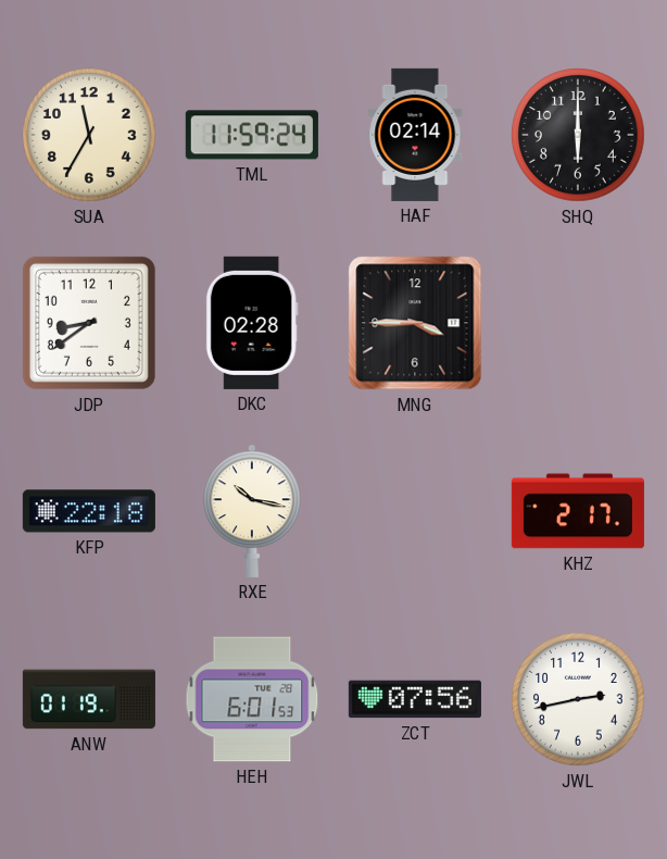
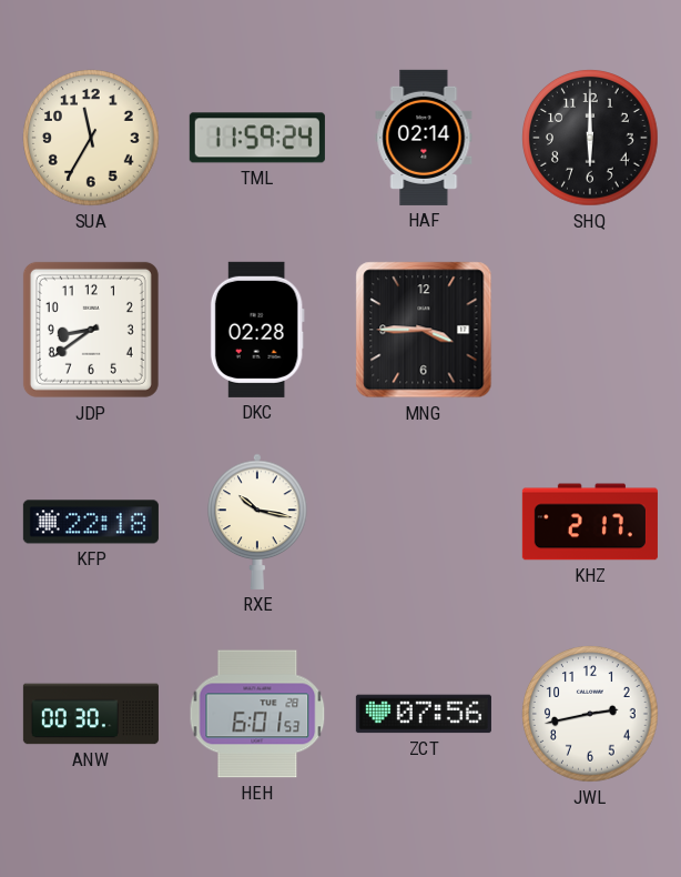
ANW: 01:19 -> 00:30
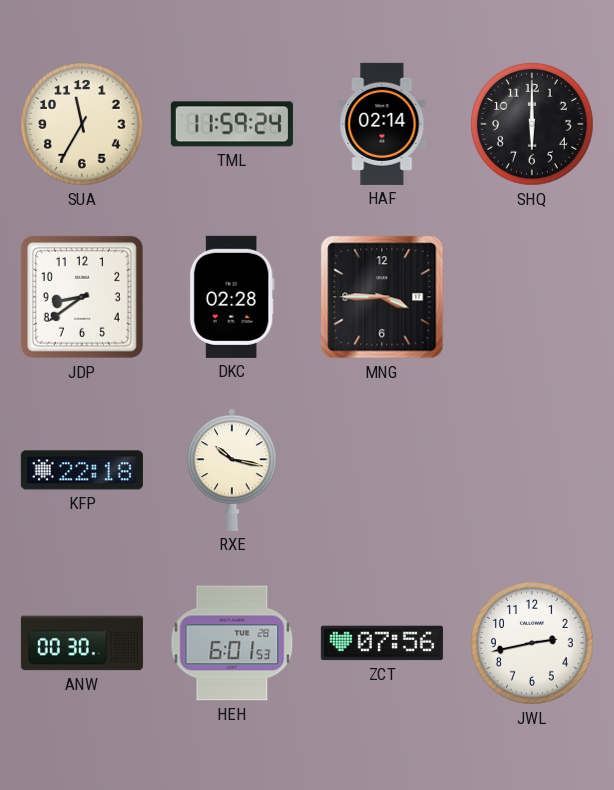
KHZ: 2:17 -> none
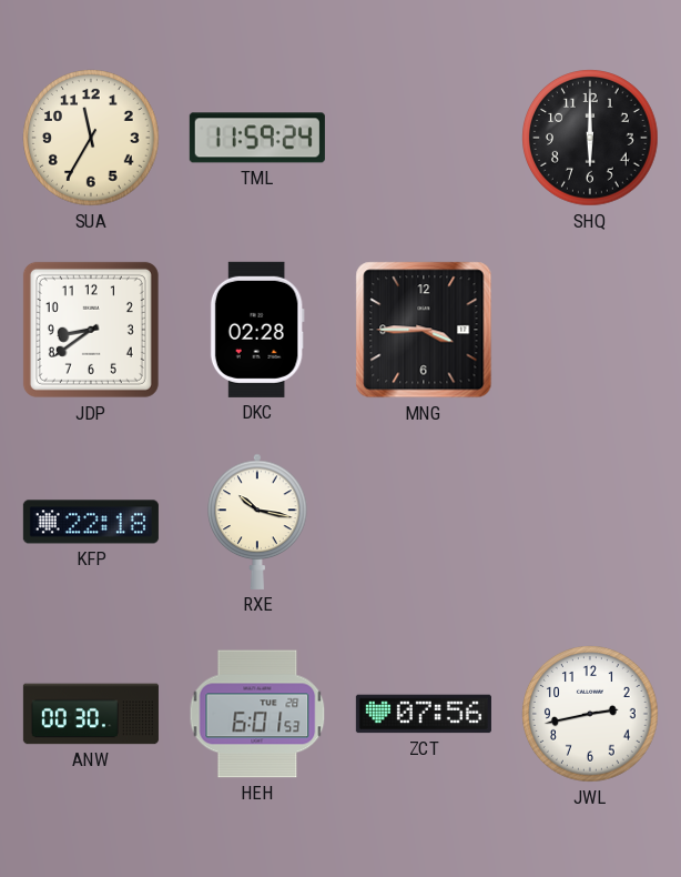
HAF: 02:14 -> none
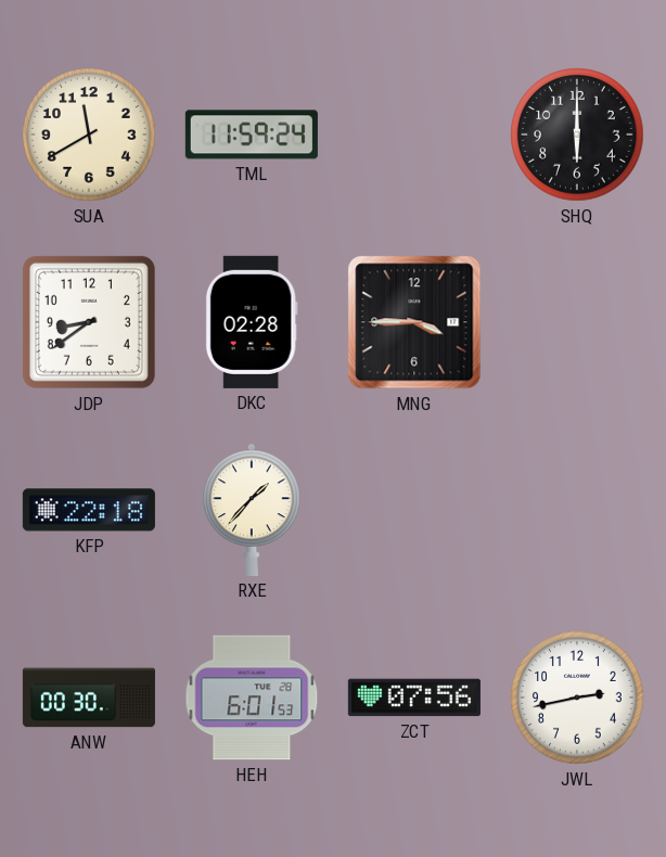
SUA: 11:35 -> 11:40
RXE: 10:17 -> 1:37
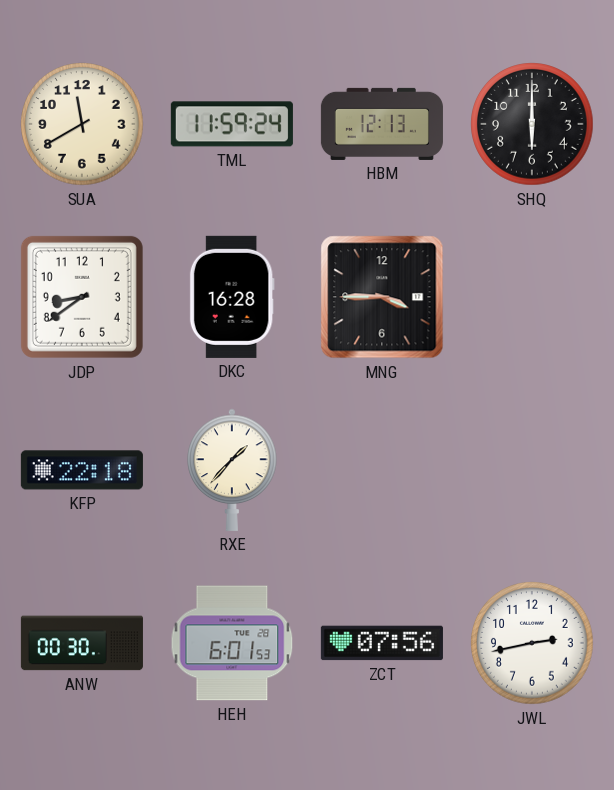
HBM: none -> 12:13
DKC: 02:28 -> 16:28
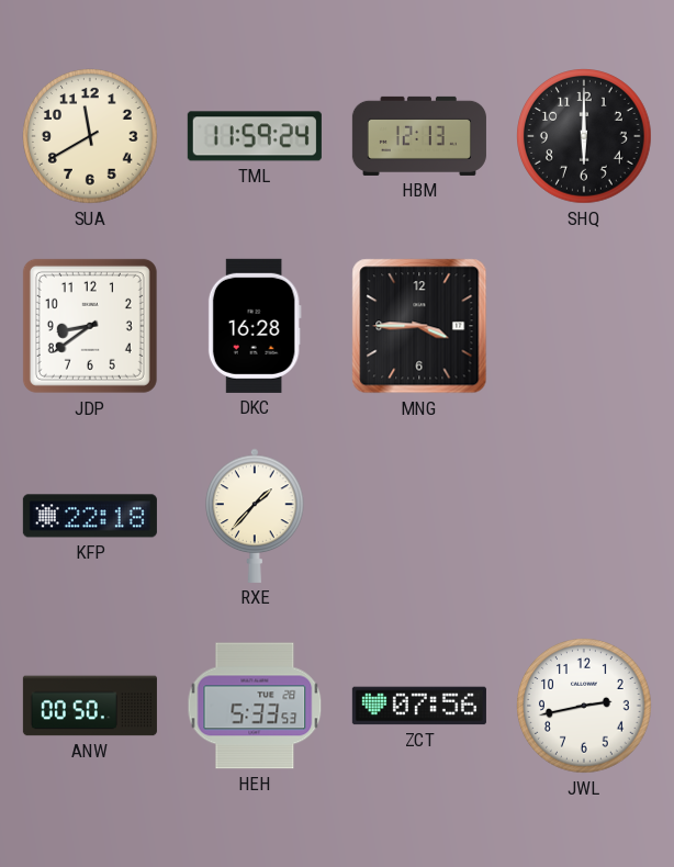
ANW: 00:30 -> 00:50
HEH: 6:01 -> 5:33
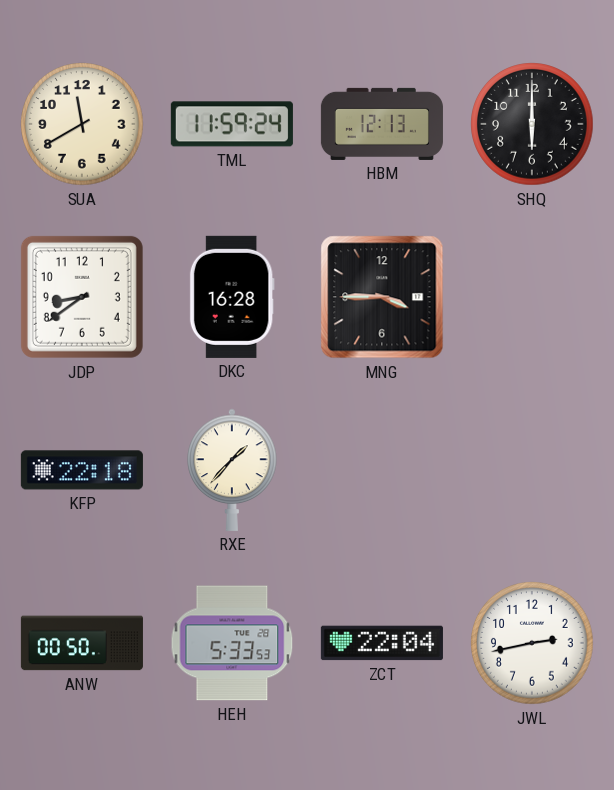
ZCT: 07:56 -> 22:04
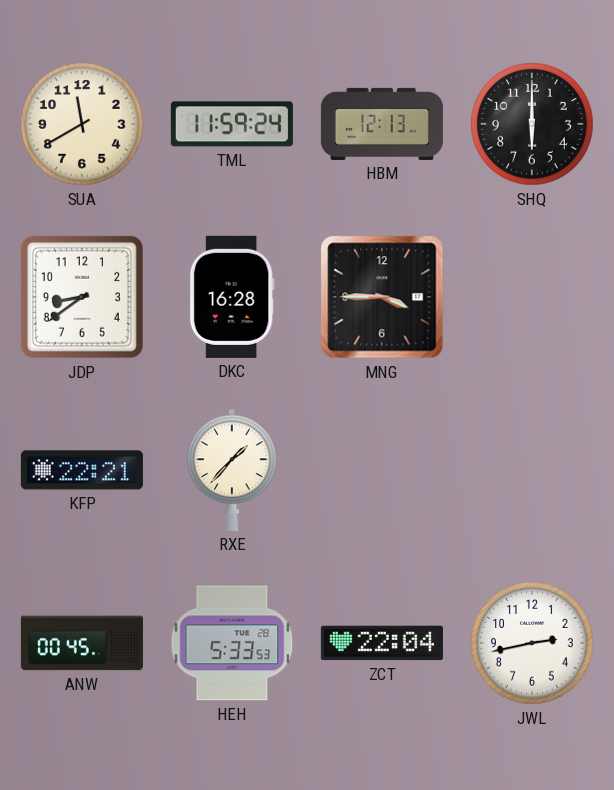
KFP: 22:18 -> 22:21
ANW: 00:50 -> 00:45
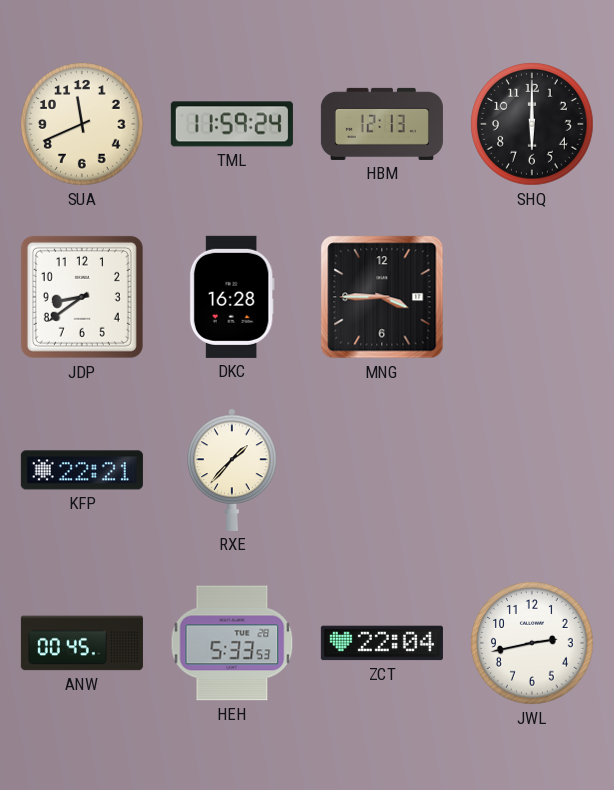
SUA: 11:40 -> 11:41
